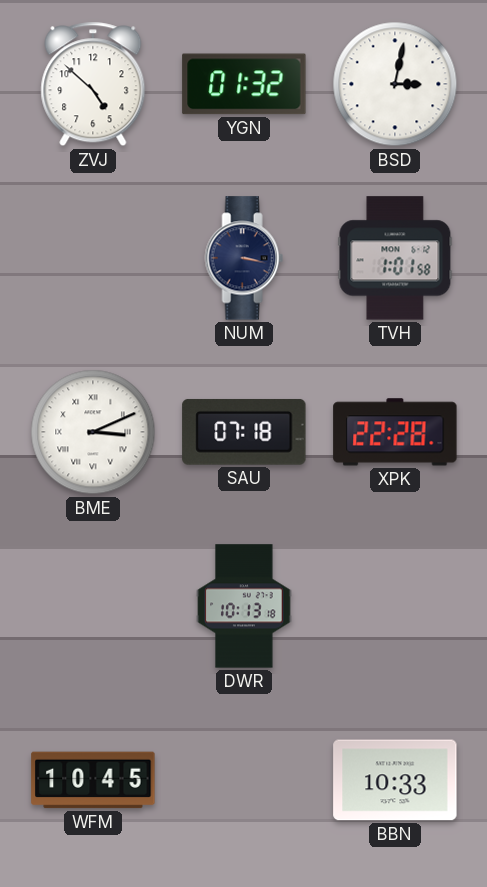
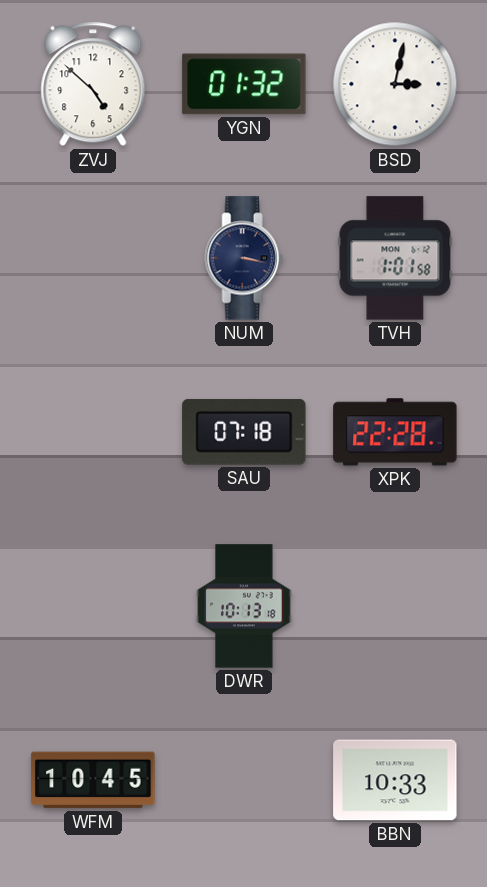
BME: 3:11 -> none
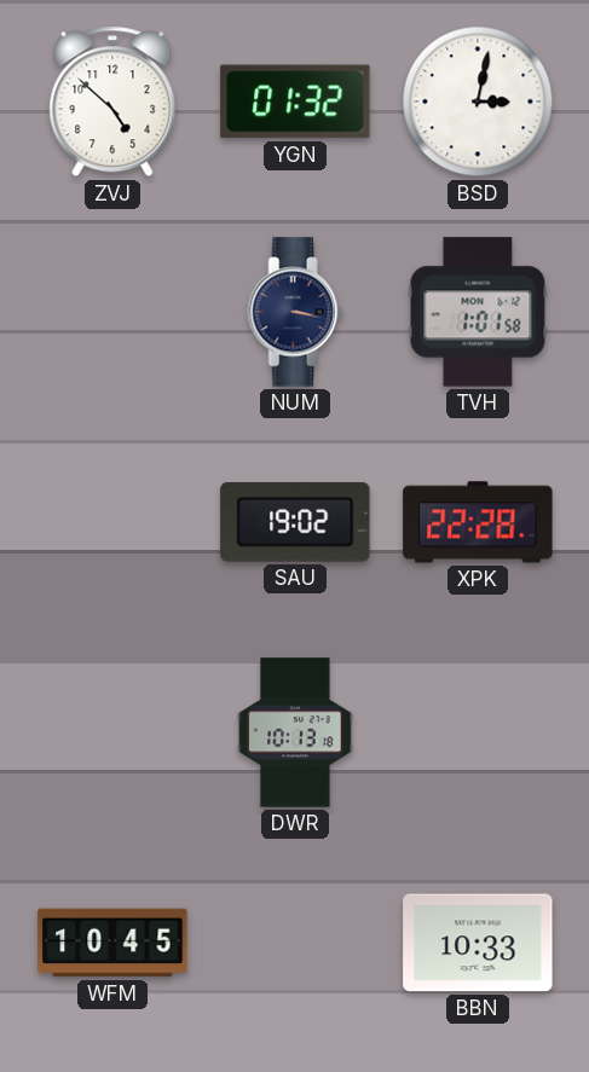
SAU: 07:18 -> 19:02
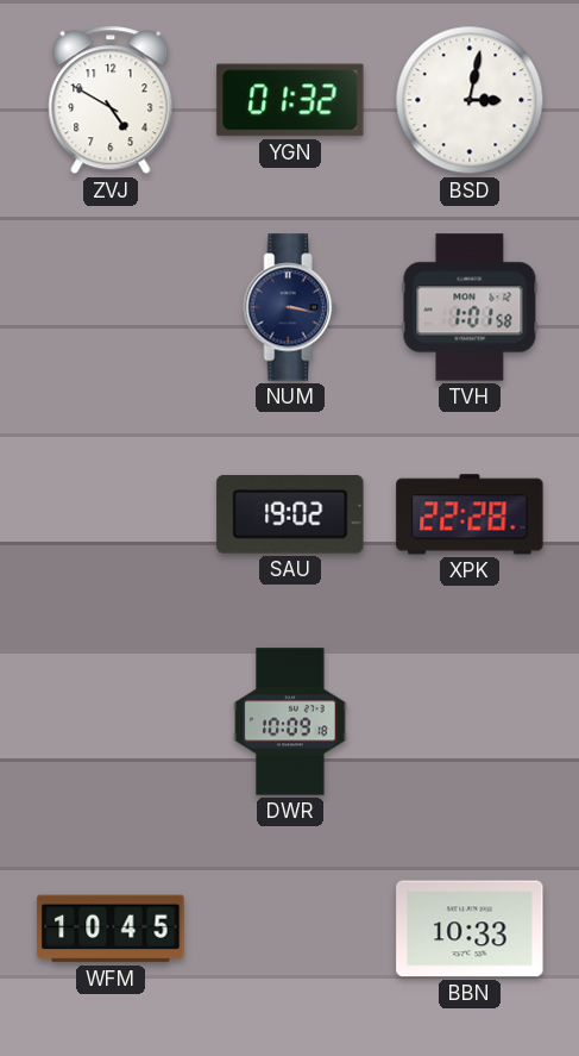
ZVJ: 4:52 -> 4:50
DWR: 10:13 -> 10:09
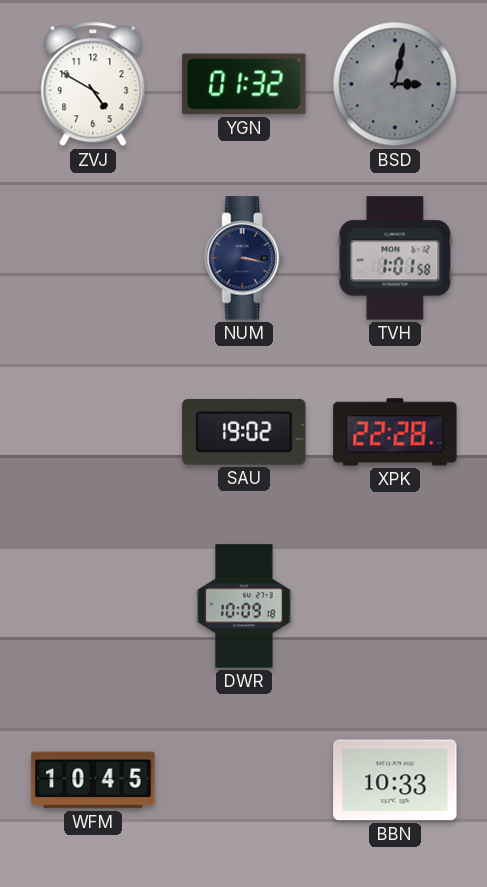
BSD dial: white -> grey
